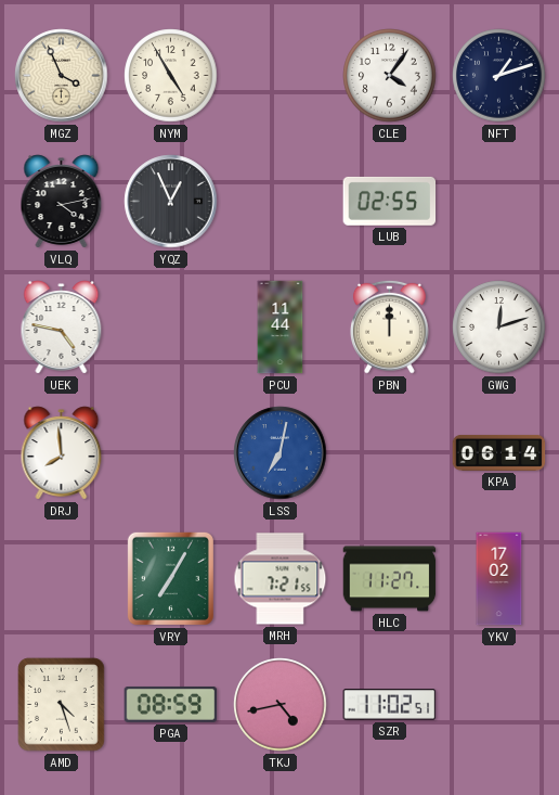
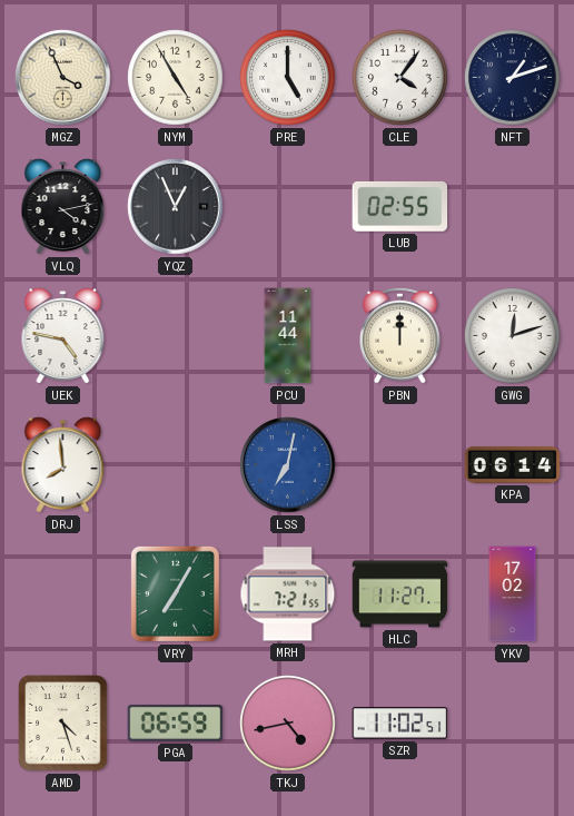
PRE: none -> 5:00
PGA: 08:59 -> 06:59
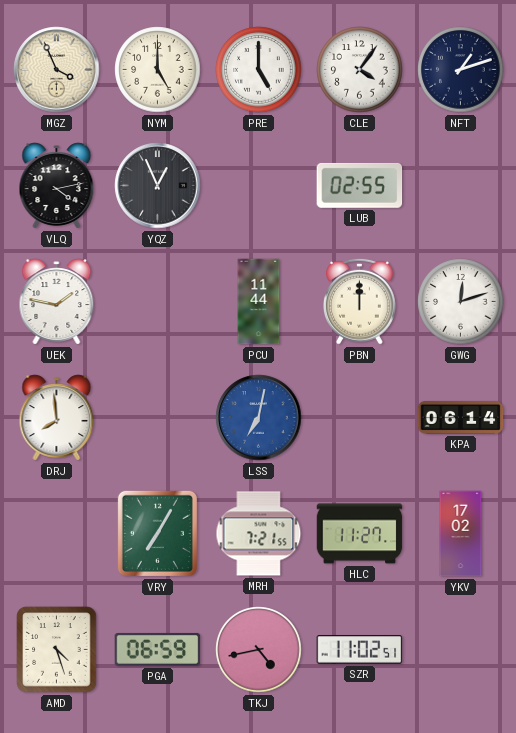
NYM: 4:55 -> 5:00
UEK: 4:47 -> 1:47
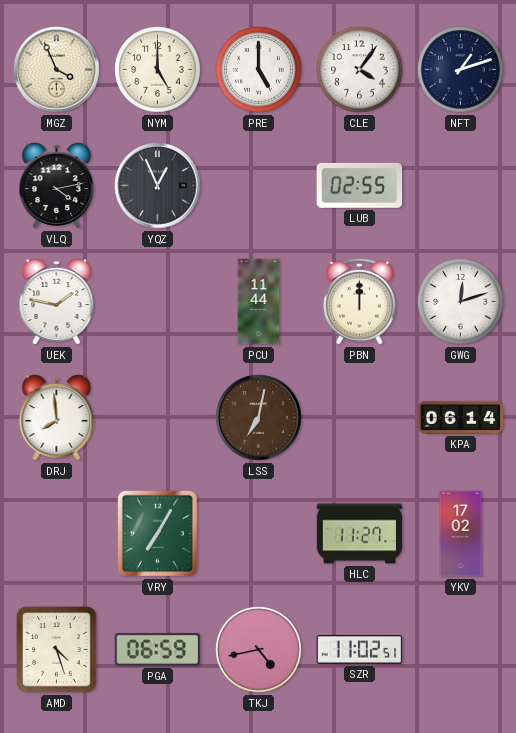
LSS dial: blue -> brown
MRH: 7:21 -> none
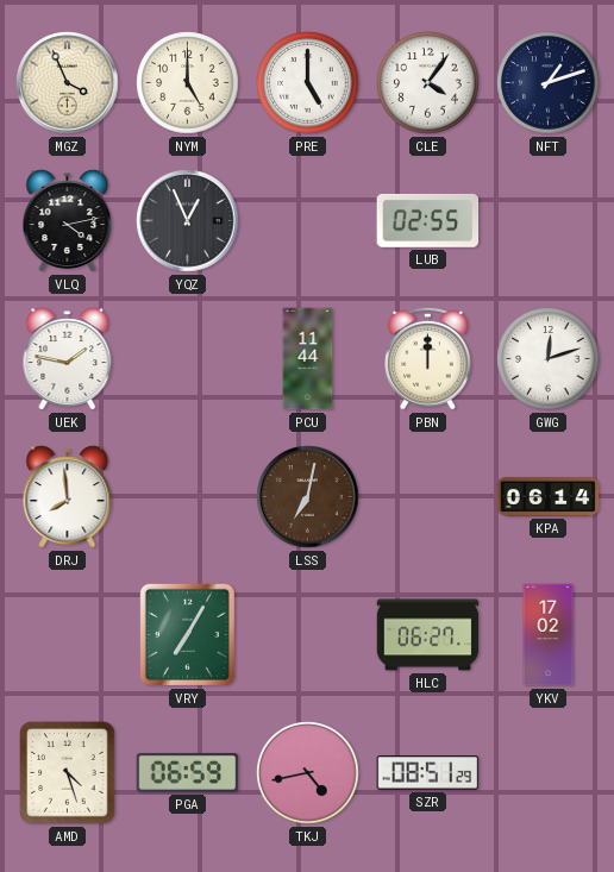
HLC: 11:27 -> 06:27
SZR: 11:02 -> 08:51
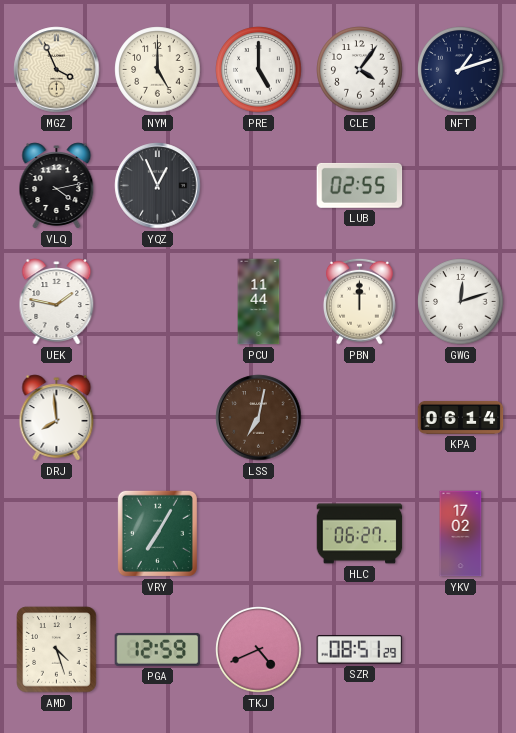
PGA: 06:59 -> 12:59
TKJ: 4:43 -> 4:41
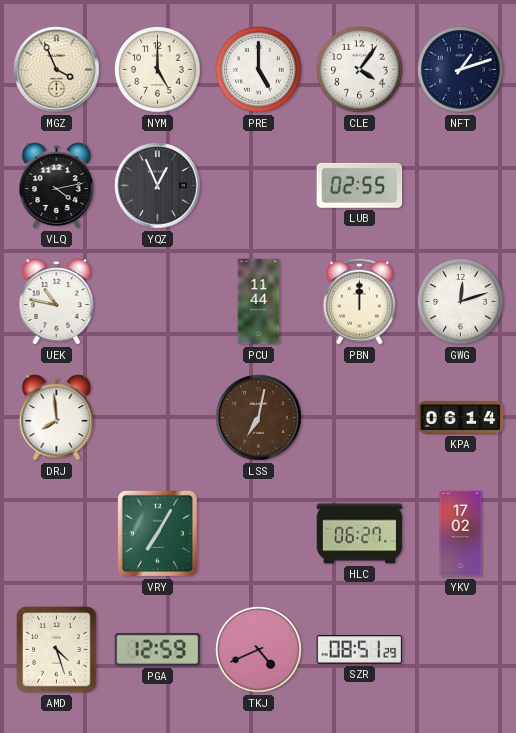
UEK: 1:47 -> 10:47
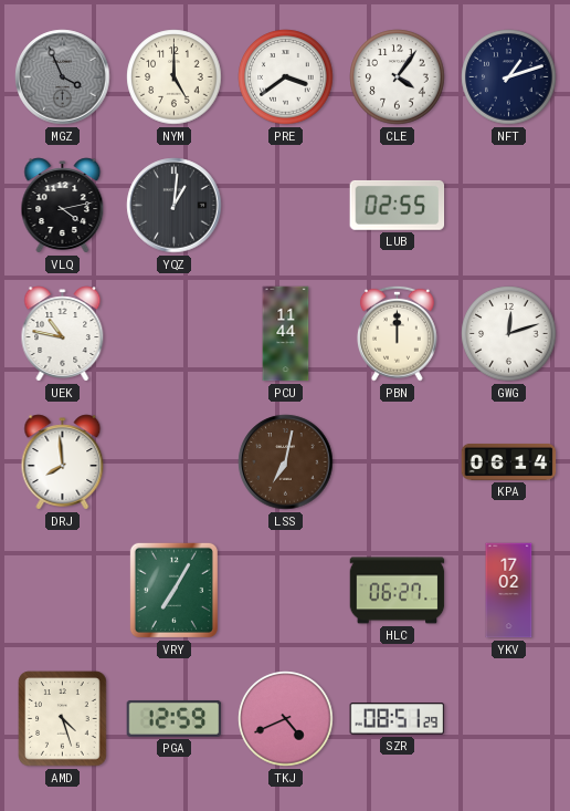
MGZ dial: cream -> grey
PRE: 5:00 -> 3:39
YQZ: 12:56 -> 1:01
